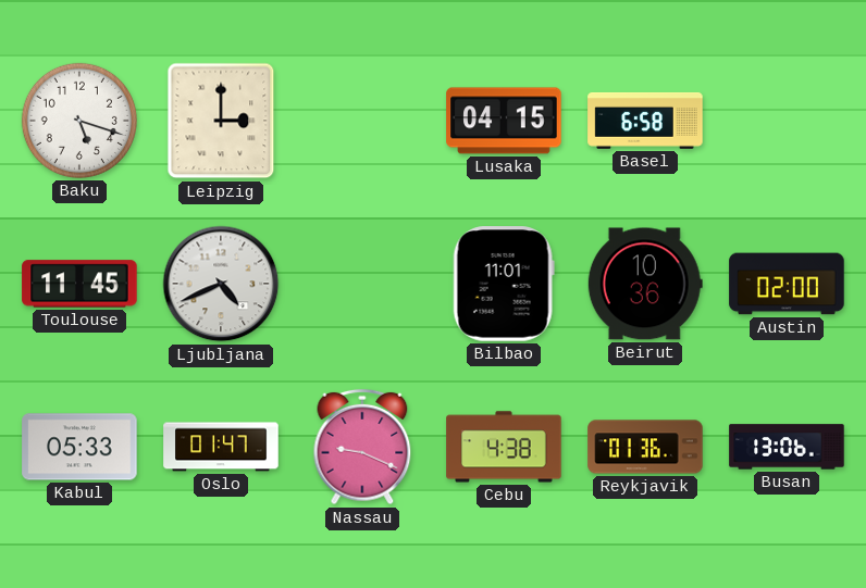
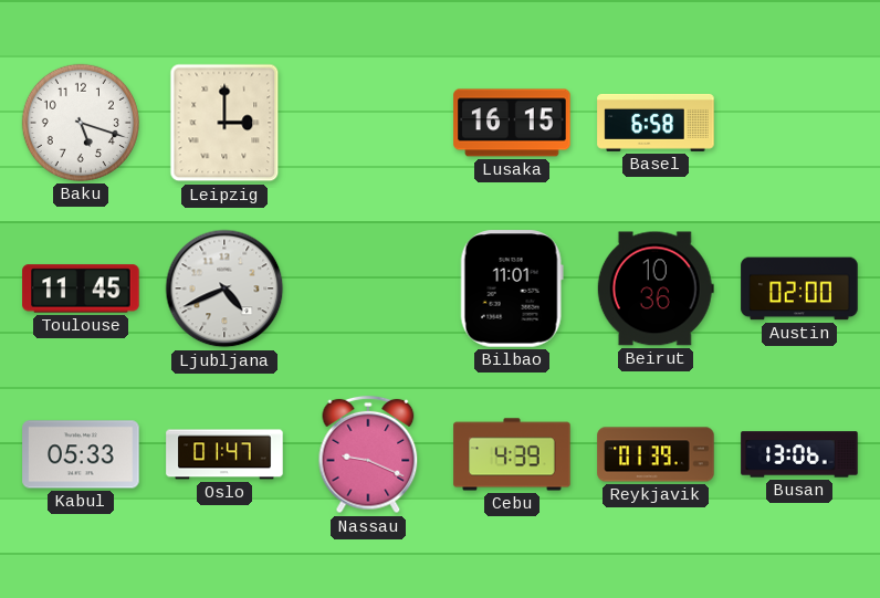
Lusaka: 04:15 -> 16:15
Cebu: 4:38 -> 4:39
Reykjavik: 01:36 -> 01:39
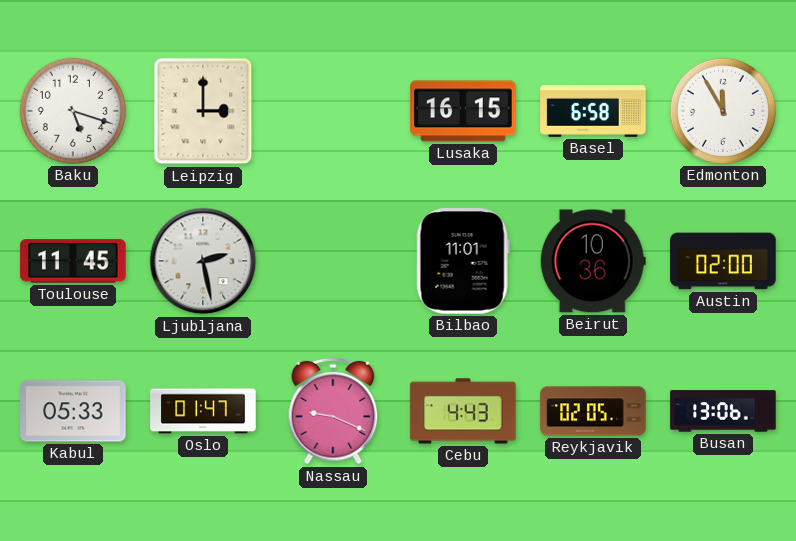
Edmonton: none -> 11:55
Ljubljana: 4:41 -> 2:28
Cebu: 4:39 -> 4:43
Reykjavik: 01:39 -> 02:05
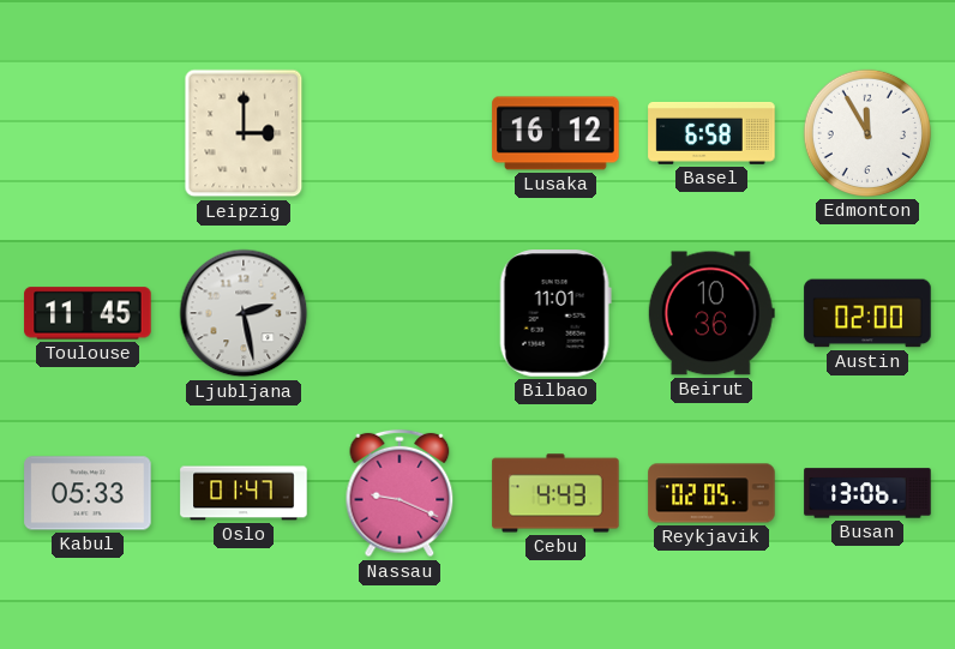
Baku: 5:18 -> none
Lusaka: 16:15 -> 16:12
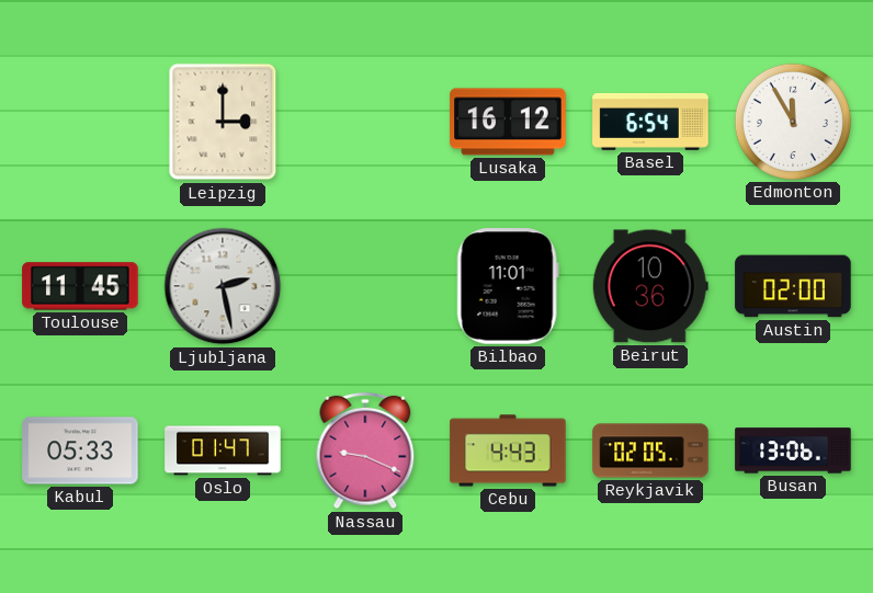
Basel: 6:58 -> 6:54
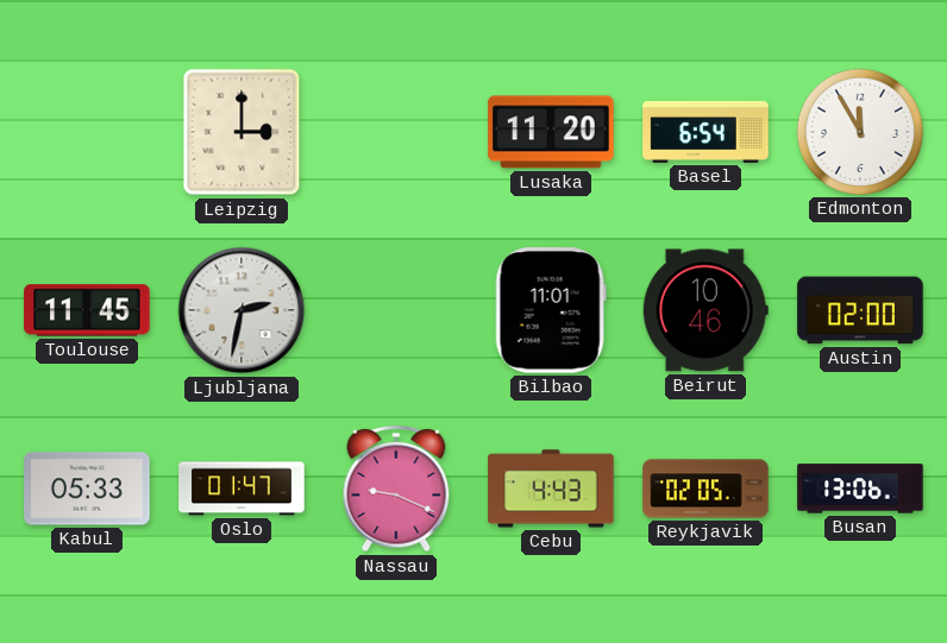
Lusaka: 16:12 -> 11:20
Ljubljana: 2:28 -> 2:32
Beirut: 10:36 -> 10:46
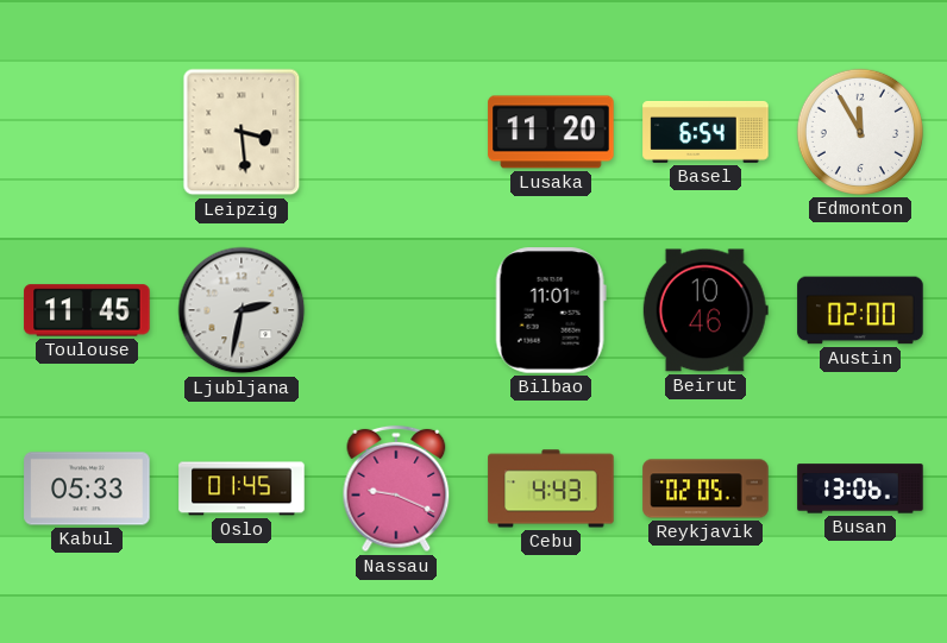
Leipzig: 3:00 -> 3:29
Oslo: 01:47 -> 01:45
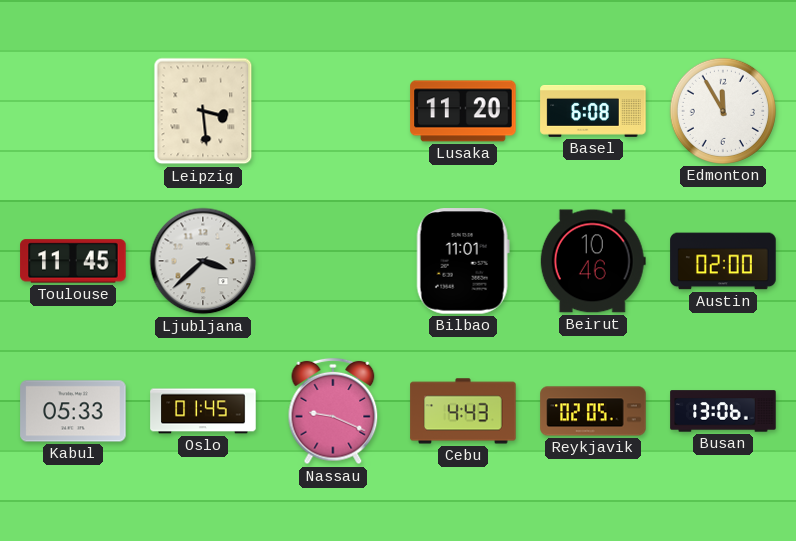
Basel: 6:54 -> 6:08
Ljubljana: 2:32 -> 3:38
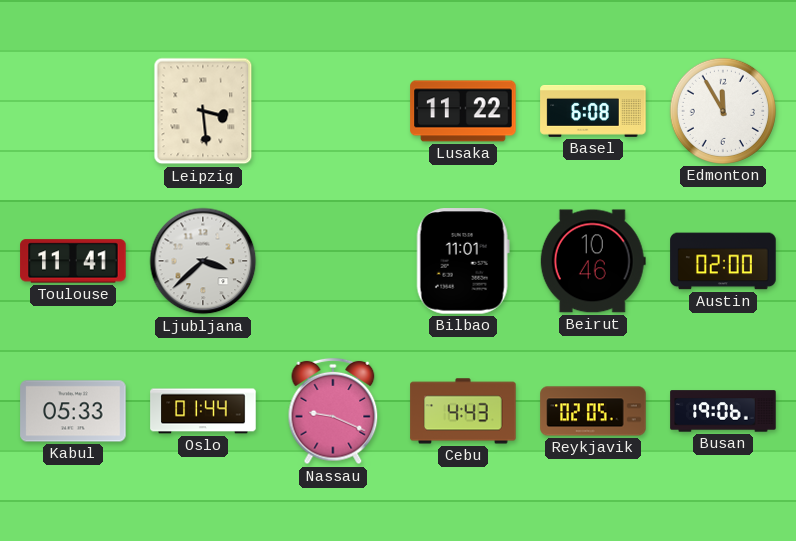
Lusaka: 11:20 -> 11:22
Toulouse: 11:45 -> 11:41
Oslo: 01:45 -> 01:44
Busan: 13:06 -> 19:06
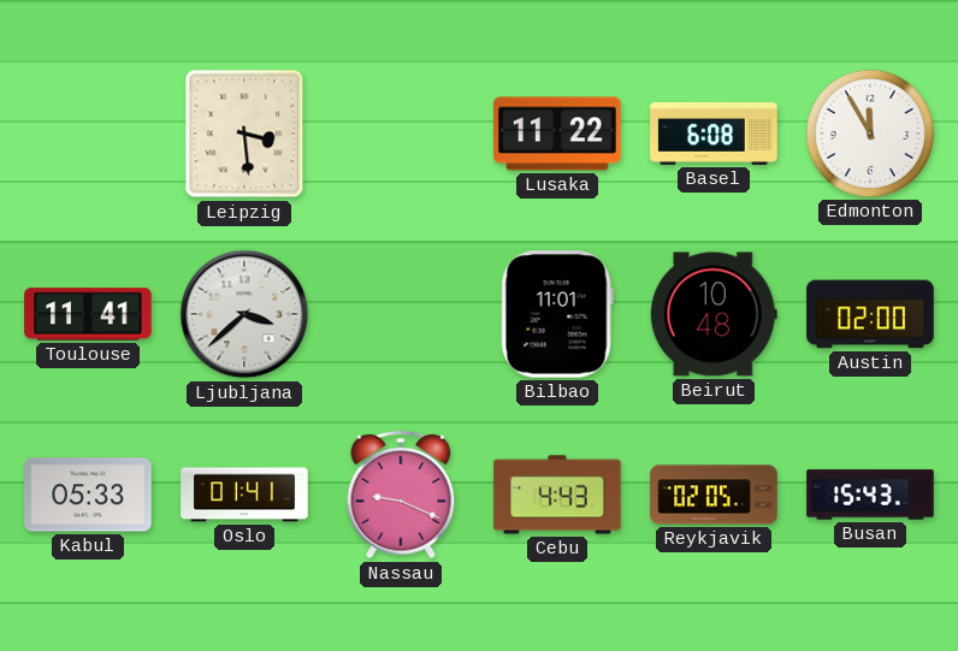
Beirut: 10:46 -> 10:48
Oslo: 01:44 -> 01:41
Busan: 19:06 -> 15:43
